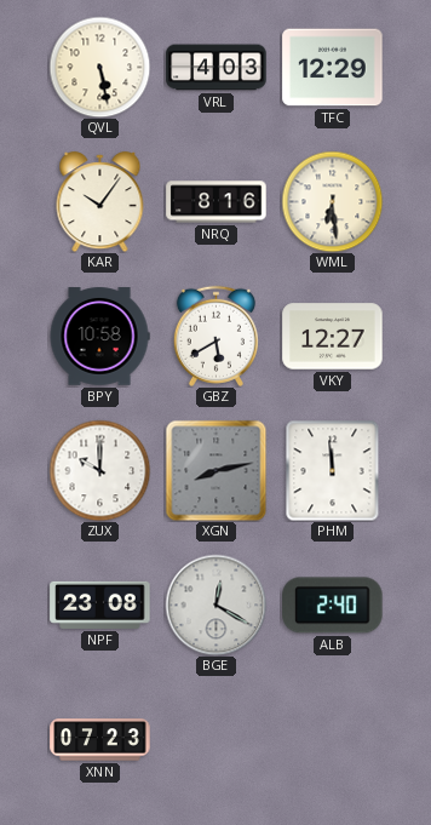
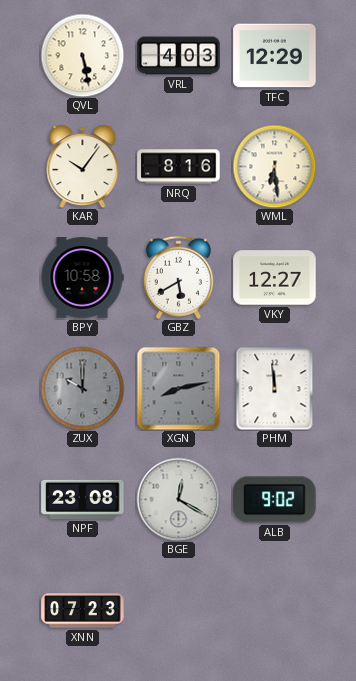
ZUX dial: white -> grey
ALB: 2:40 -> 9:02
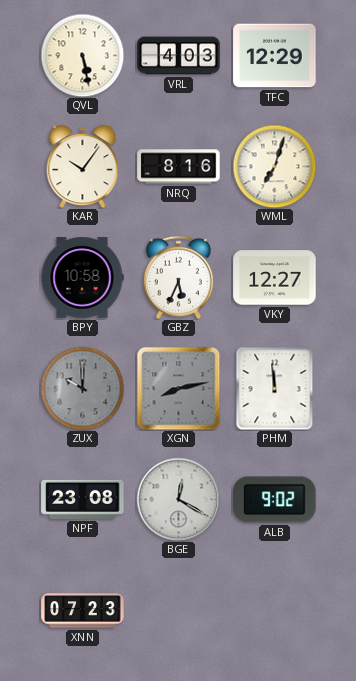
WML: 6:29 -> 7:03
GBZ: 5:40 -> 5:34
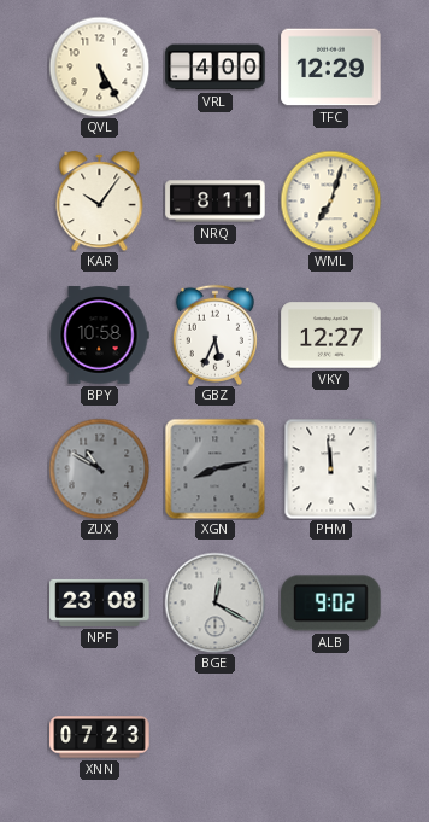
QVL: 5:28 -> 5:25
VRL: 4:03 -> 4:00
NRQ: 8:16 -> 8:11
ZUX: 10:00 -> 10:50
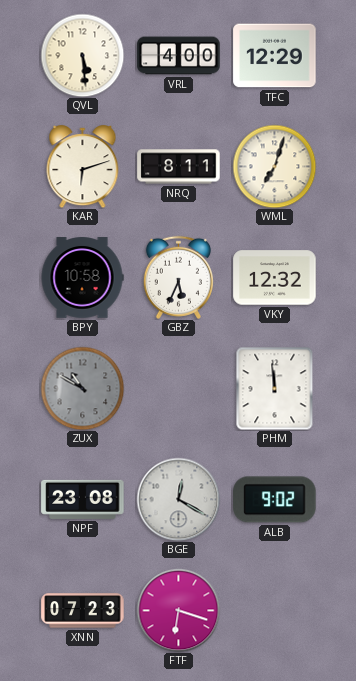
QVL: 5:25 -> 5:29
KAR: 10:06 -> 6:12
VKY: 12:27 -> 12:32
XGN: 8:13 -> none
FTF: none -> 6:18
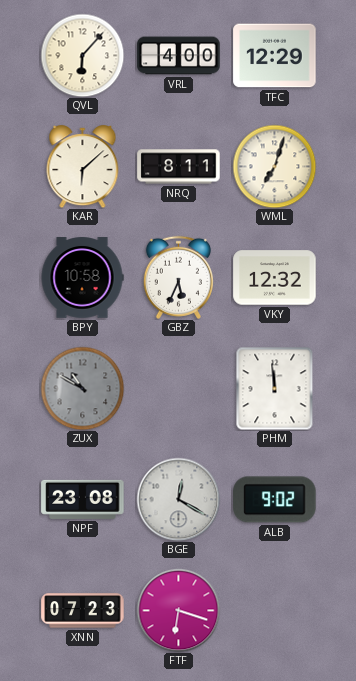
QVL: 5:29 -> 6:07
KAR: 6:12 -> 6:08
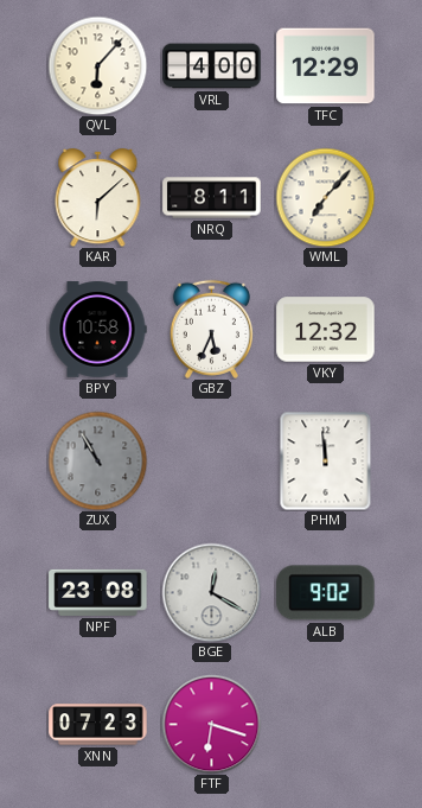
WML: 7:03 -> 7:07
ZUX: 10:50 -> 10:55
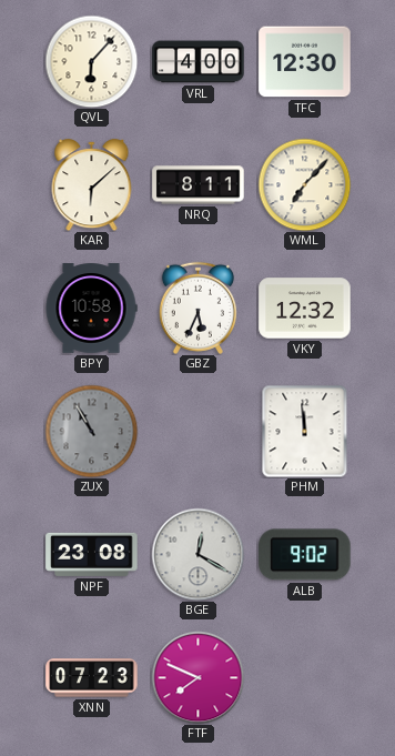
TFC: 12:29 -> 12:30
FTF: 6:18 -> 7:49
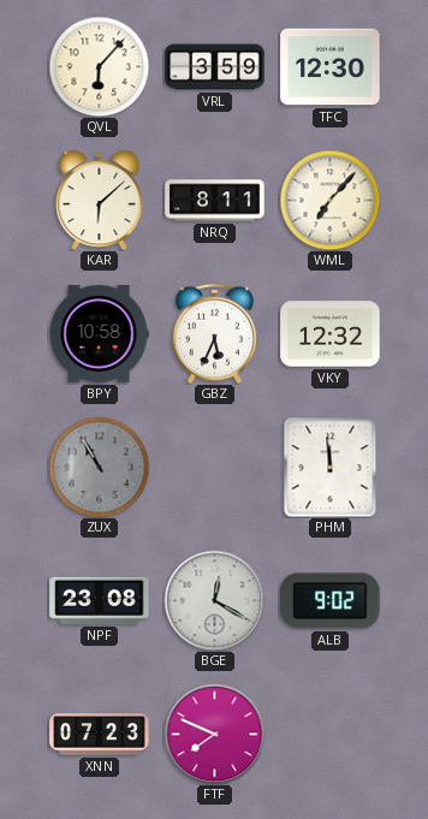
VRL: 4:00 -> 3:59
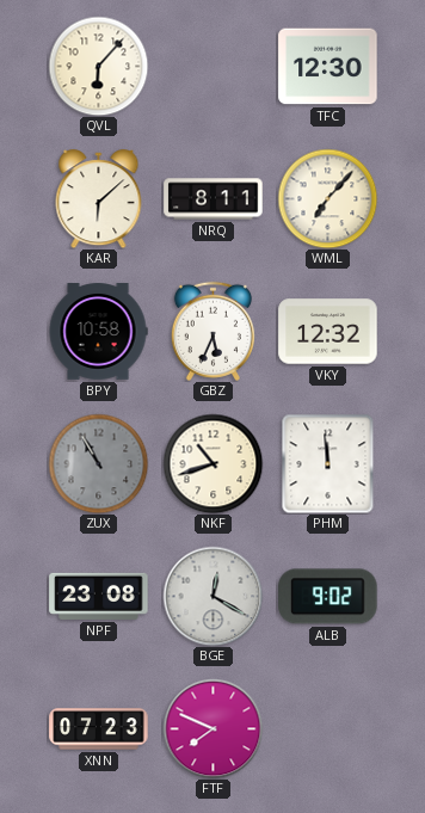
VRL: 3:59 -> none
NKF: none -> 10:42
